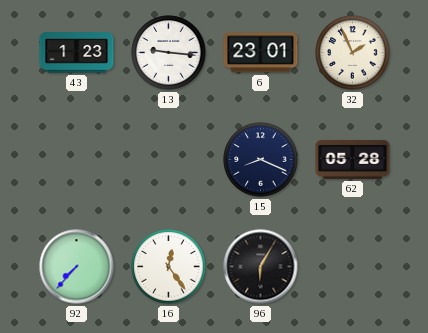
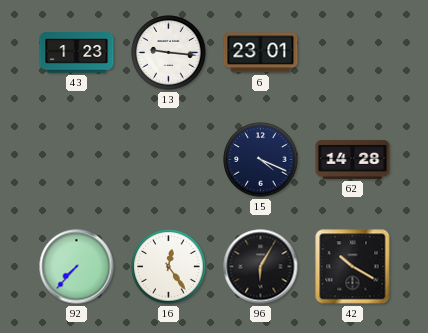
32: 1:56 -> none
15: 8:19 -> 4:19
62: 05:28 -> 14:28
42: none -> 10:20
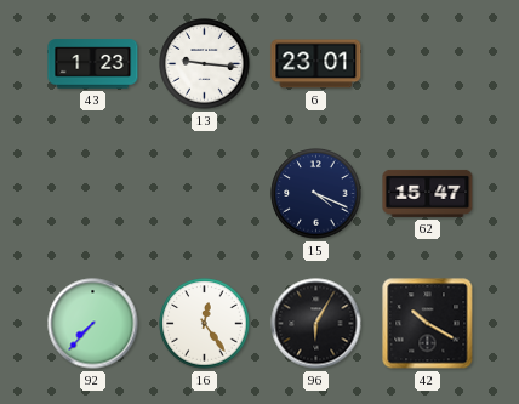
62: 14:28 -> 15:47
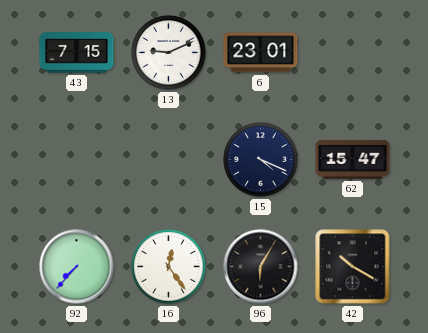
43: 1:23 -> 7:15
13: 9:16 -> 9:11
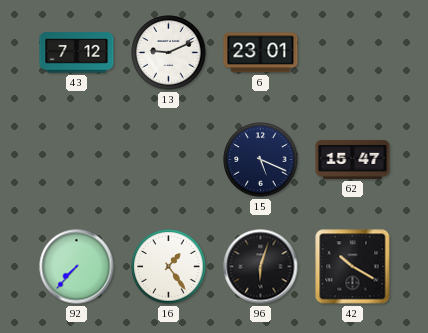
43: 7:15 -> 7:12
15: 4:19 -> 5:19
16: 12:24 -> 1:24
96: 6:05 -> 6:03
